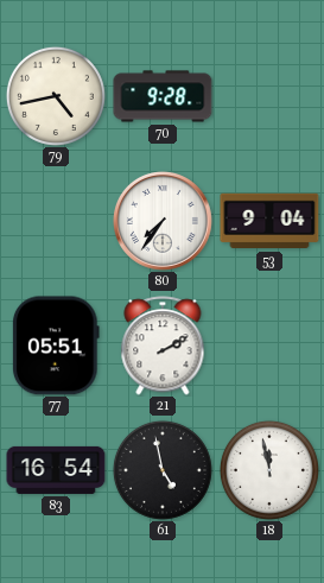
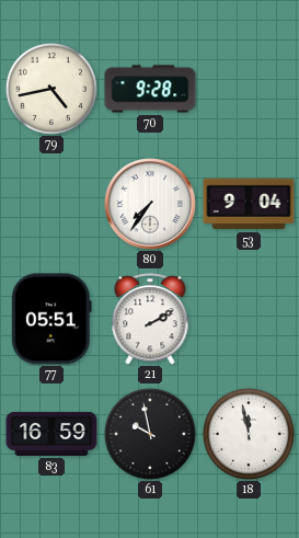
83: 16:54 -> 16:59
61: 4:58 -> 9:58
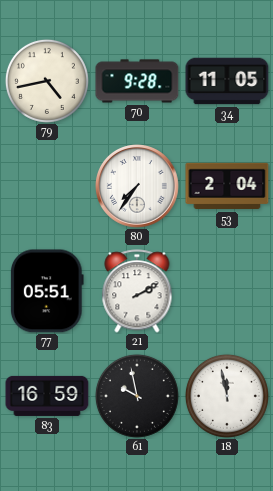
34: none -> 11:05
53: 9:04 -> 2:04
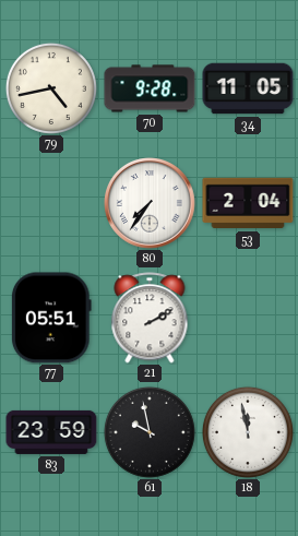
83: 16:59 -> 23:59
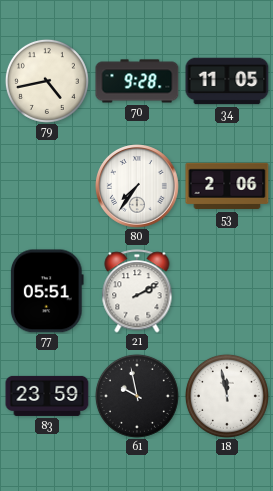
53: 2:04 -> 2:06
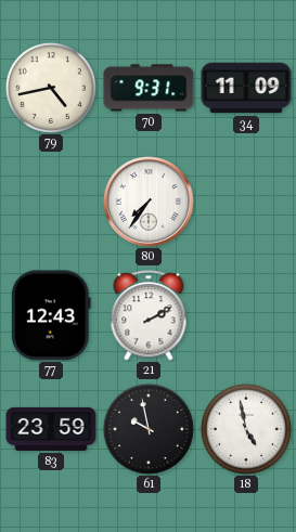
70: 9:28 -> 9:31
34: 11:05 -> 11:09
53: 2:06 -> none
77: 05:51 -> 12:43
18: 11:58 -> 4:58
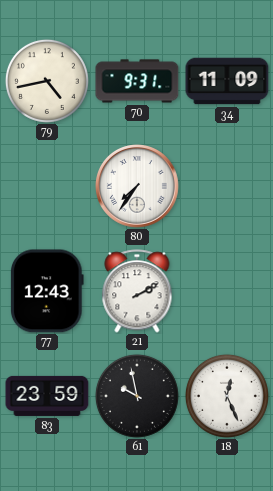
18: 4:58 -> 12:26
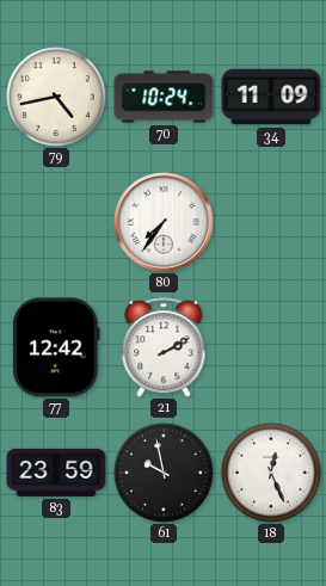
70: 9:31 -> 10:24
77: 12:43 -> 12:42
